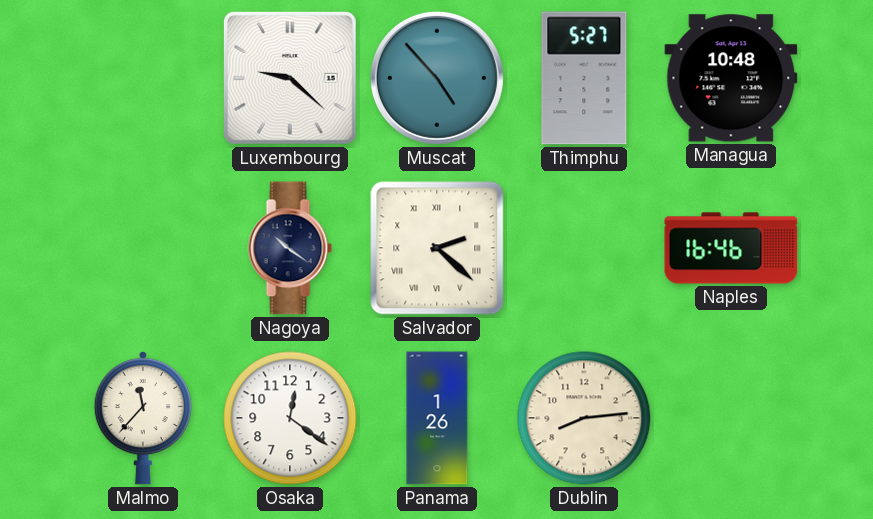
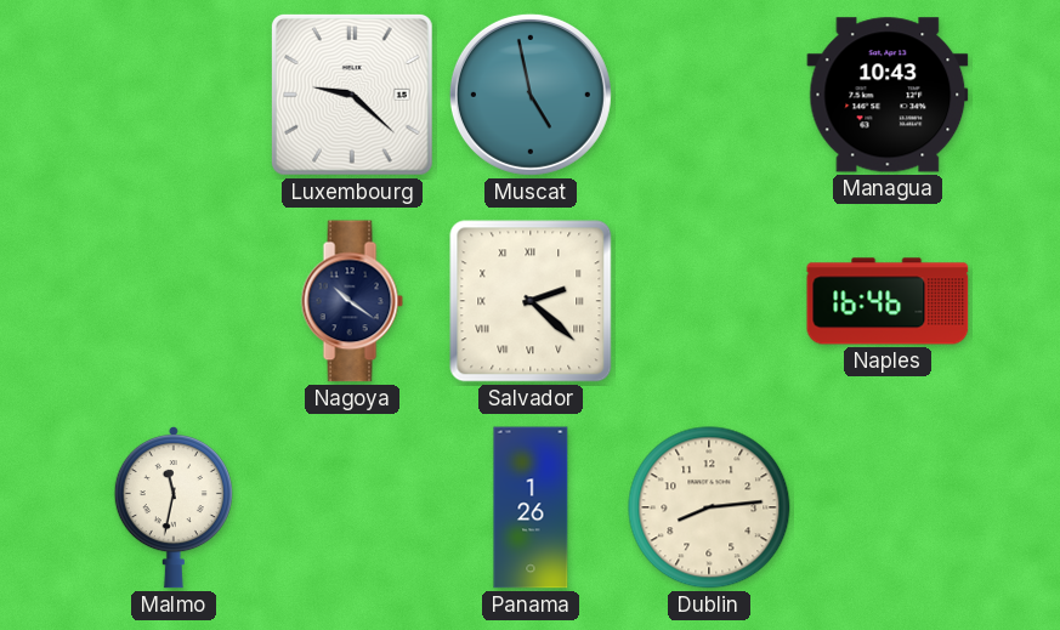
Muscat: 4:53 -> 4:58
Thimphu: 5:27 -> none
Managua: 10:48 -> 10:43
Malmo: 11:37 -> 11:32
Osaka: 12:21 -> none
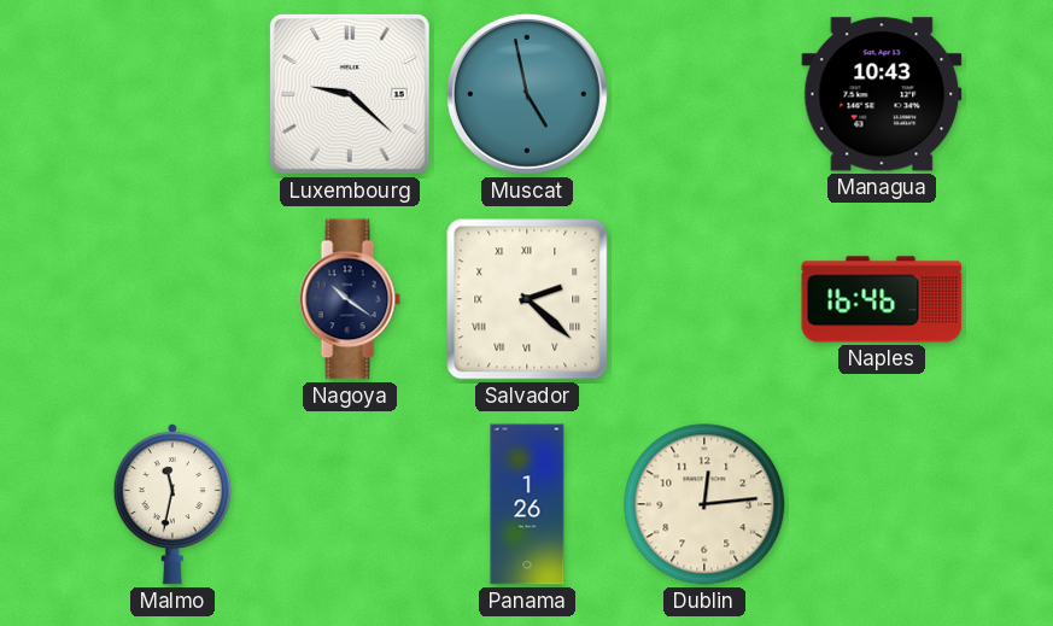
Dublin: 8:14 -> 12:14
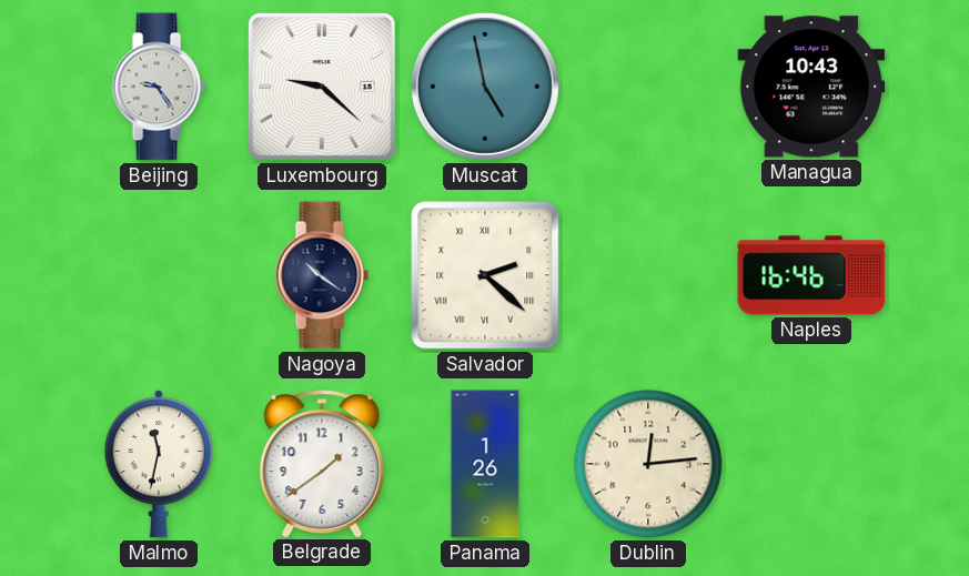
Beijing: none -> 9:24
Belgrade: none -> 1:39
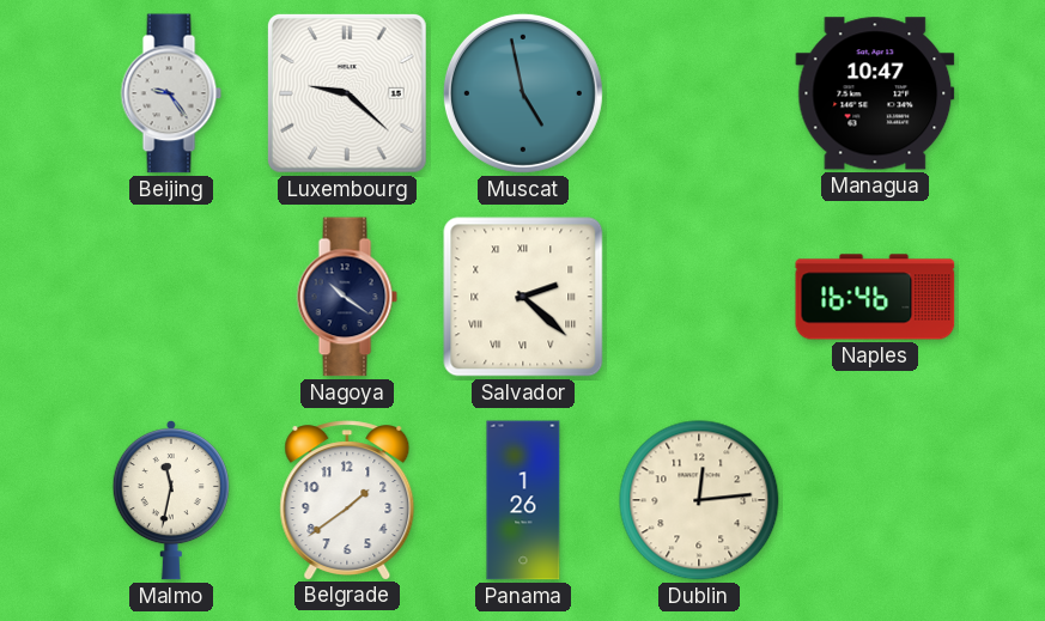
Managua: 10:43 -> 10:47
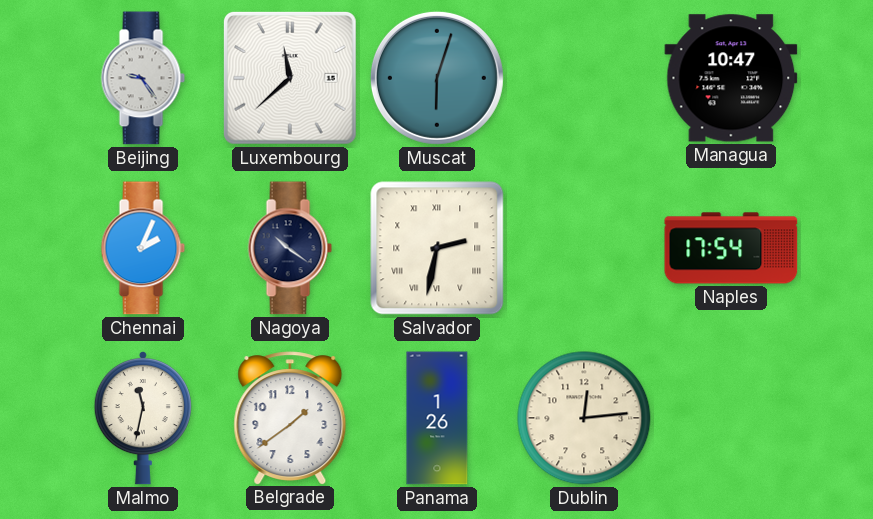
Luxembourg: 9:22 -> 11:38
Muscat: 4:58 -> 6:03
Chennai: none -> 2:04
Salvador: 2:22 -> 2:32
Naples: 16:46 -> 17:54
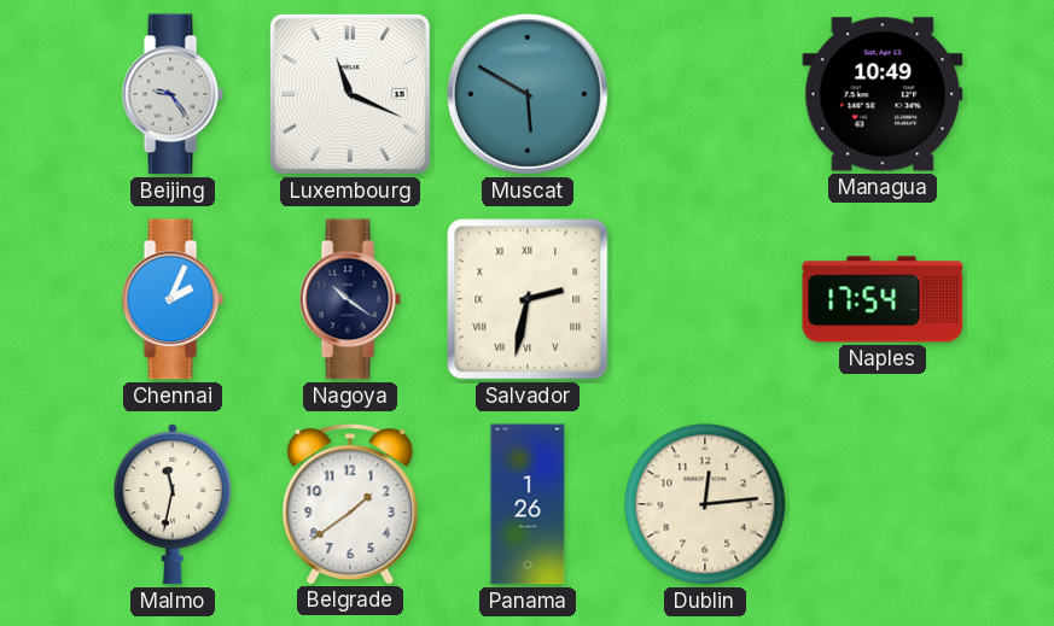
Luxembourg: 11:38 -> 11:19
Muscat: 6:03 -> 5:50
Managua: 10:47 -> 10:49
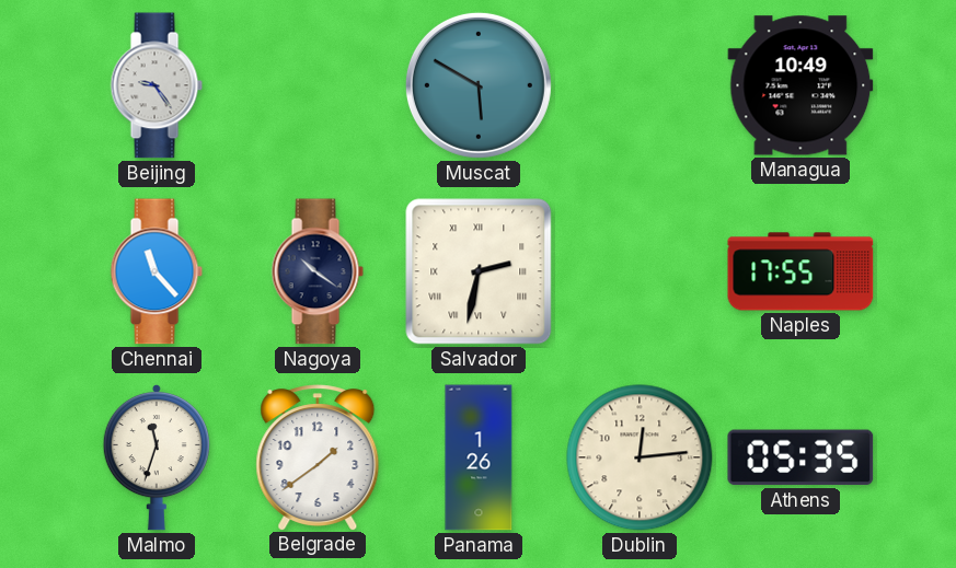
Luxembourg: 11:19 -> none
Chennai: 2:04 -> 11:23
Naples: 17:54 -> 17:55
Malmo: 11:32 -> 11:33
Athens: none -> 05:35
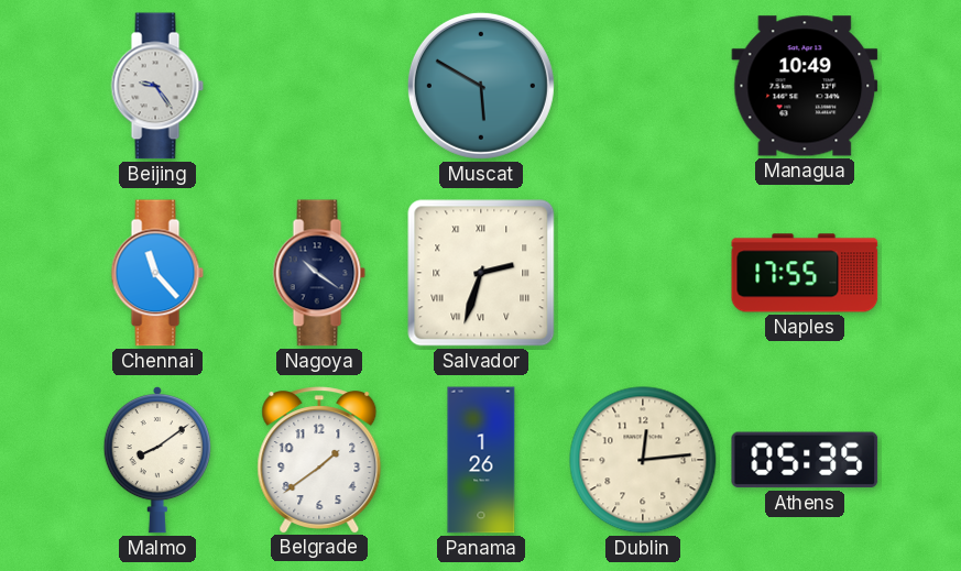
Salvador: 2:32 -> 2:33
Malmo: 11:33 -> 8:09
